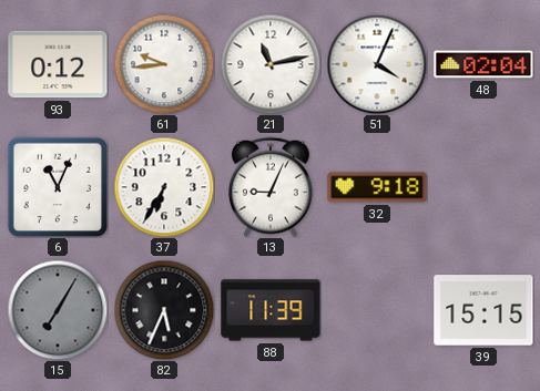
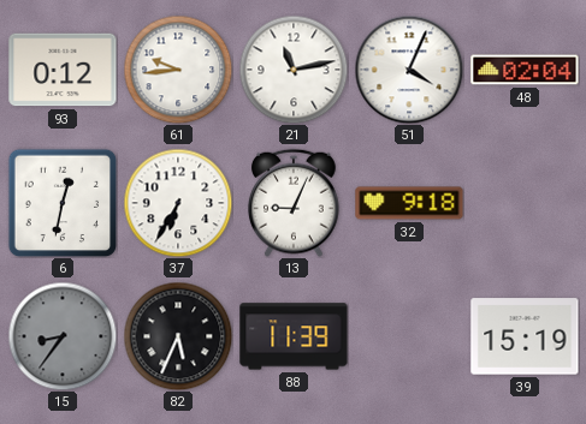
6: 11:04 -> 12:32
15: 7:05 -> 8:36
39: 15:15 -> 15:19
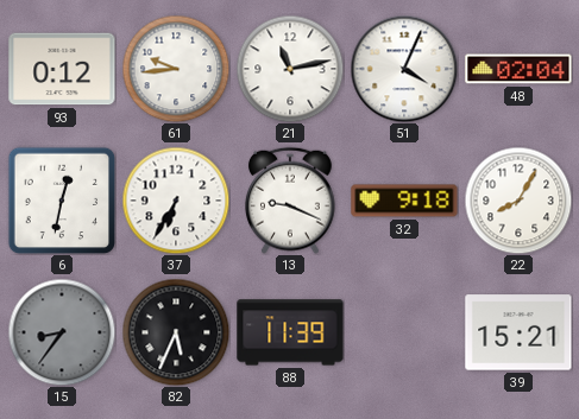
13: 9:04 -> 9:19
22: none -> 8:05
39: 15:19 -> 15:21
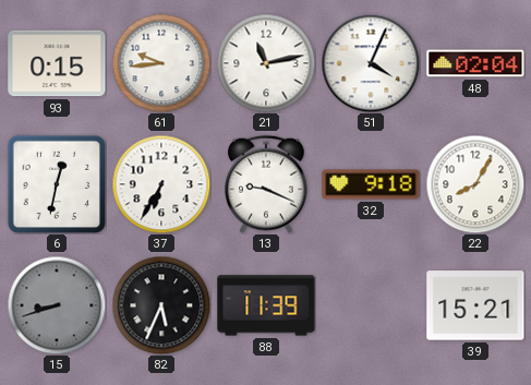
93: 0:12 -> 0:15
15: 8:36 -> 8:42
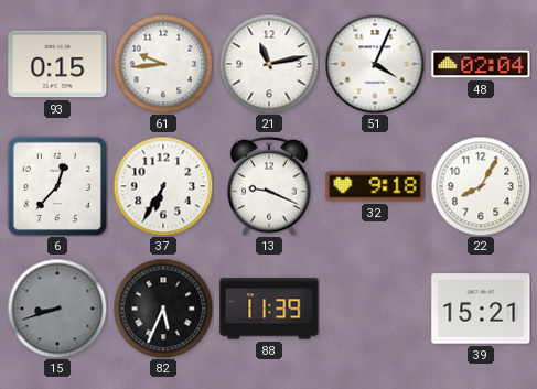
6: 12:32 -> 12:37
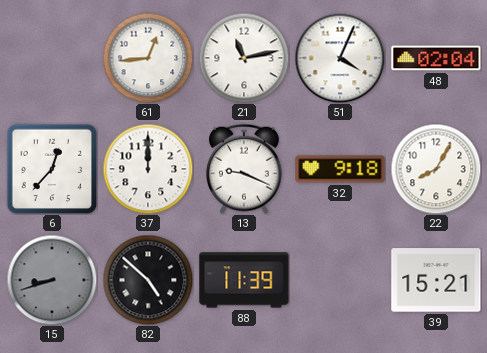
93: 0:15 -> none
61: 9:44 -> 12:44
37: 6:35 -> 12:00
82: 5:34 -> 4:52
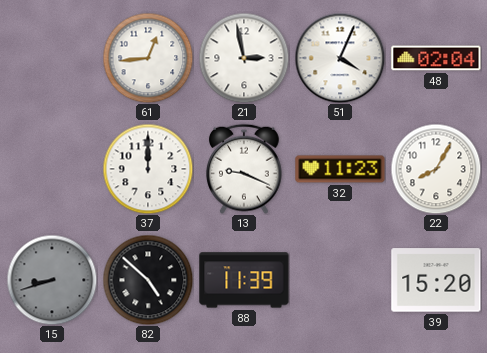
21: 11:13 -> 2:58
6: 12:37 -> none
32: 9:18 -> 11:23
39: 15:21 -> 15:20
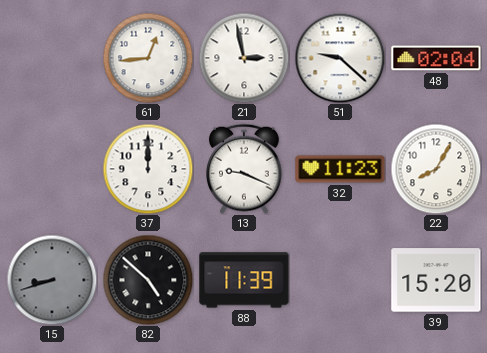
51: 4:04 -> 9:22
